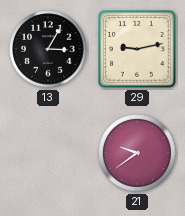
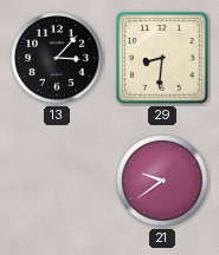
13: 3:05 -> 3:07
29: 9:13 -> 8:31
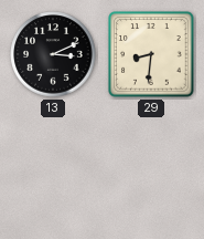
13: 3:07 -> 3:11
21: 9:39 -> none
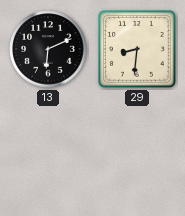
13: 3:11 -> 6:11
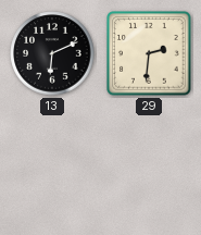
29: 8:31 -> 2:31
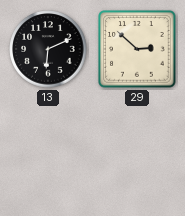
29: 2:31 -> 2:52
